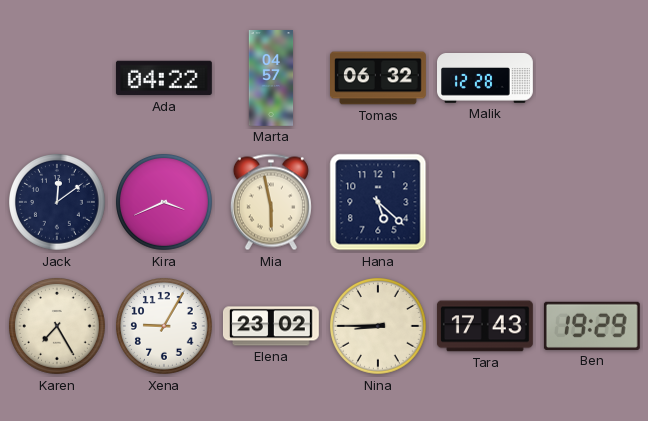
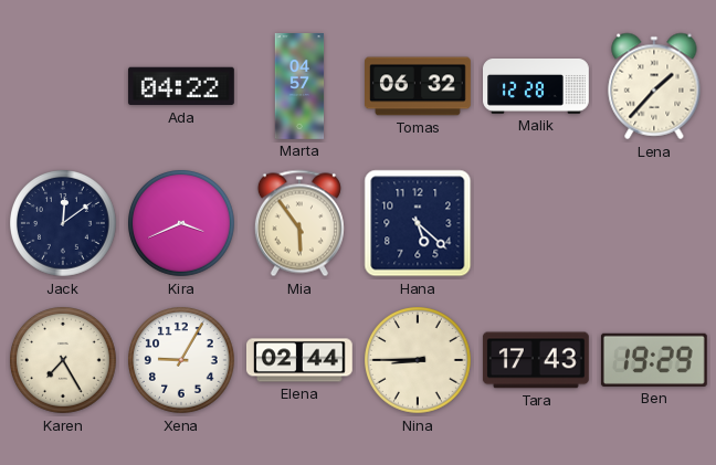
Lena: none -> 1:37
Mia: 5:58 -> 5:54
Elena: 23:02 -> 02:44
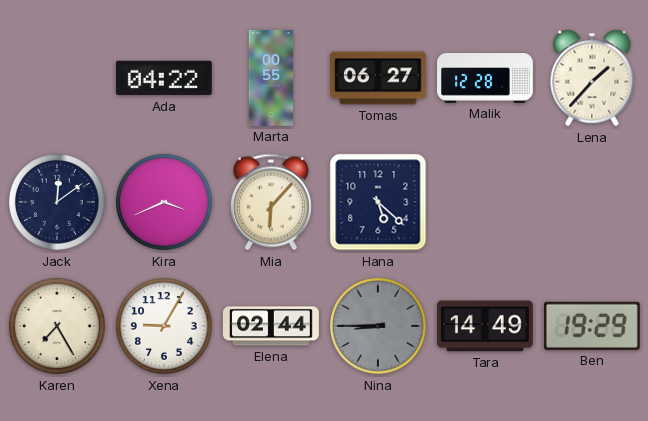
Marta: 04:57 -> 00:55
Tomas: 06:32 -> 06:27
Mia: 5:54 -> 6:07
Nina dial: cream -> grey
Tara: 17:43 -> 14:49
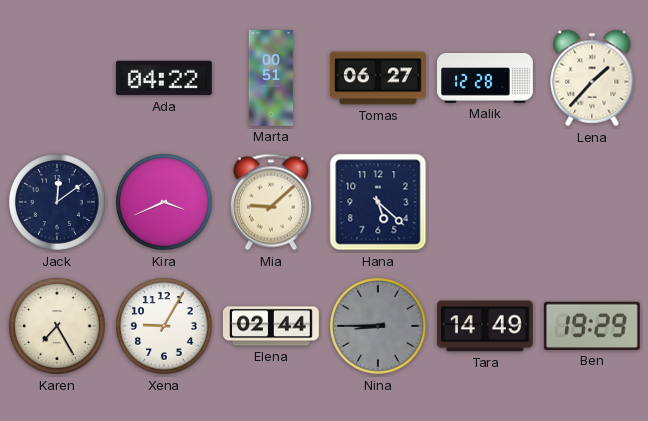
Marta: 00:55 -> 00:51
Mia: 6:07 -> 9:08
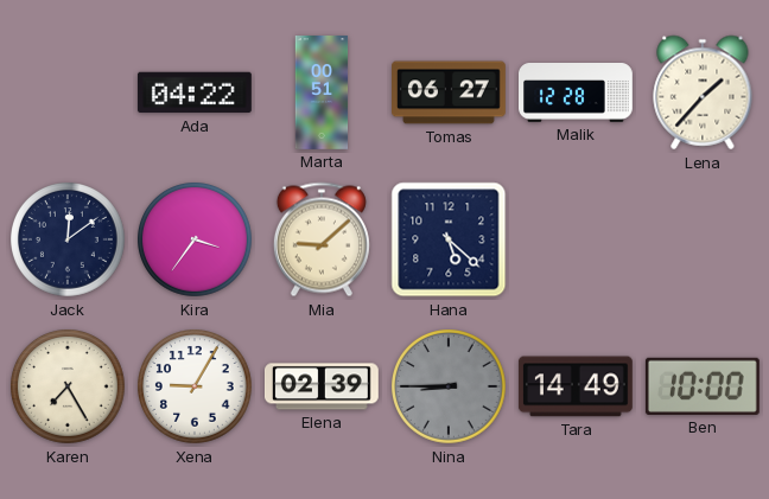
Kira: 3:41 -> 3:36
Elena: 02:44 -> 02:39
Ben: 19:29 -> 10:00
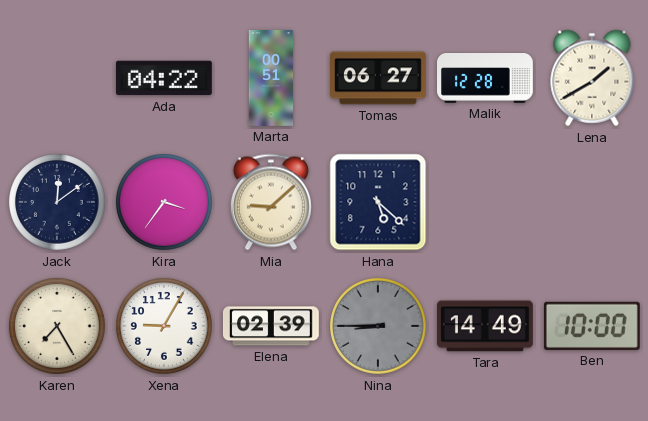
Lena: 1:37 -> 1:40
